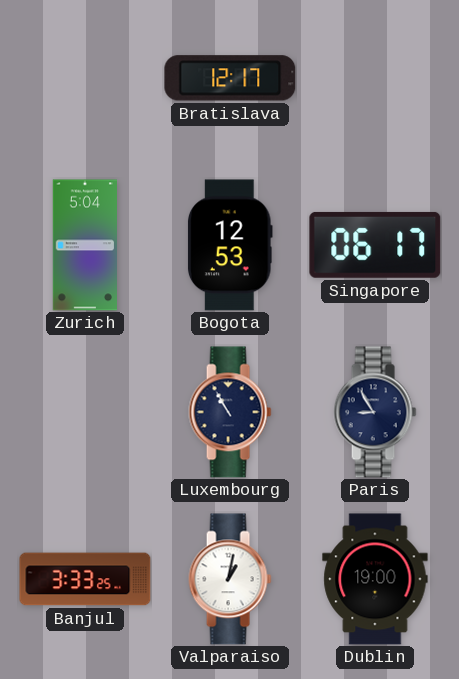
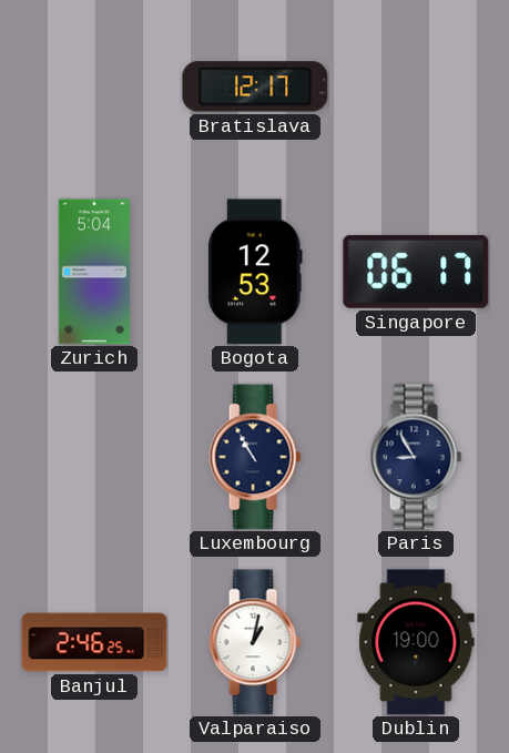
Banjul: 3:33 -> 2:46
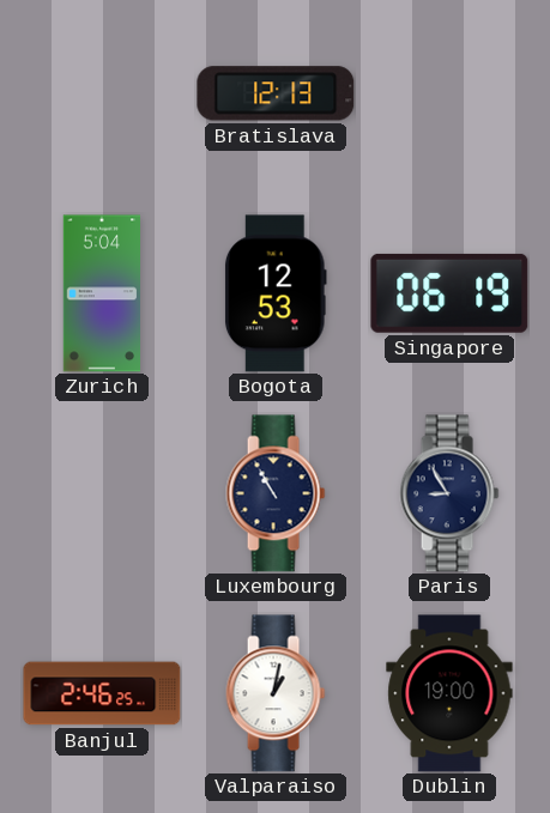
Bratislava: 12:17 -> 12:13
Singapore: 06:17 -> 06:19
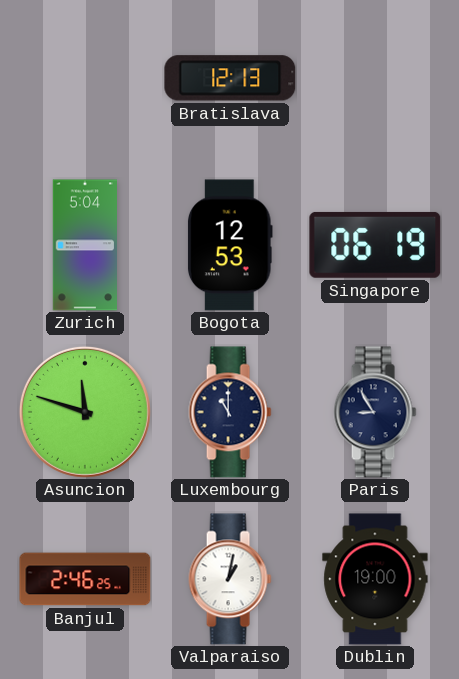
Asuncion: none -> 11:48
Luxembourg: 10:55 -> 11:00
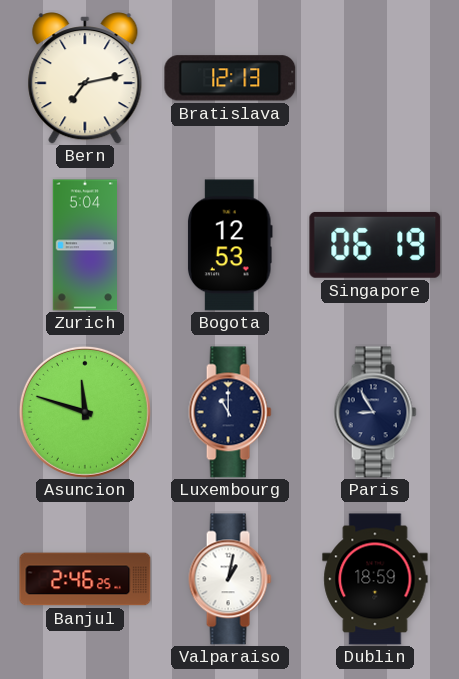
Bern: none -> 7:13
Dublin: 19:00 -> 18:59
